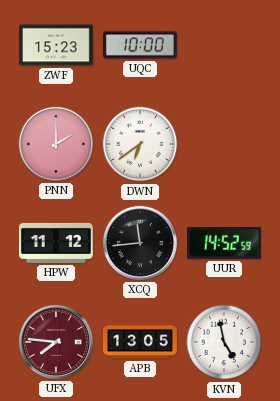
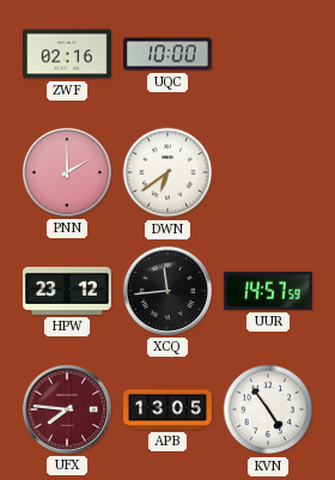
ZWF: 15:23 -> 02:16
HPW: 11:12 -> 23:12
UUR: 14:52 -> 14:57
KVN: 4:58 -> 4:54
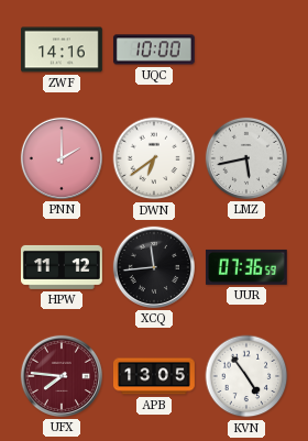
ZWF: 02:16 -> 14:16
LMZ: none -> 5:43
HPW: 23:12 -> 11:12
UUR: 14:57 -> 07:36
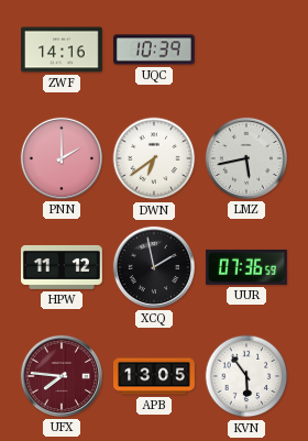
UQC: 10:00 -> 10:39
XCQ: 11:44 -> 1:58
KVN: 4:54 -> 5:54
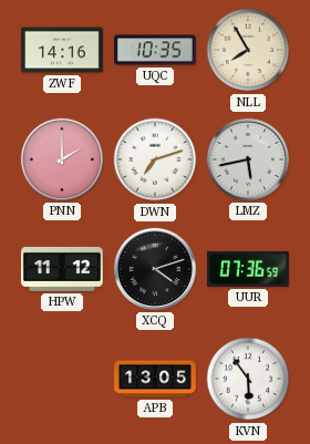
UQC: 10:39 -> 10:35
NLL: none -> 7:55
DWN: 6:39 -> 7:12
XCQ: 1:58 -> 4:12
UFX: 7:46 -> none
